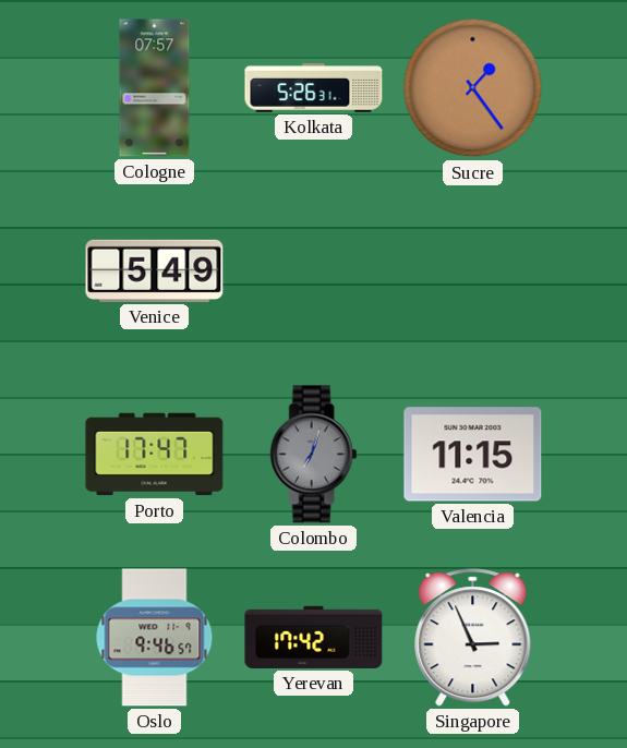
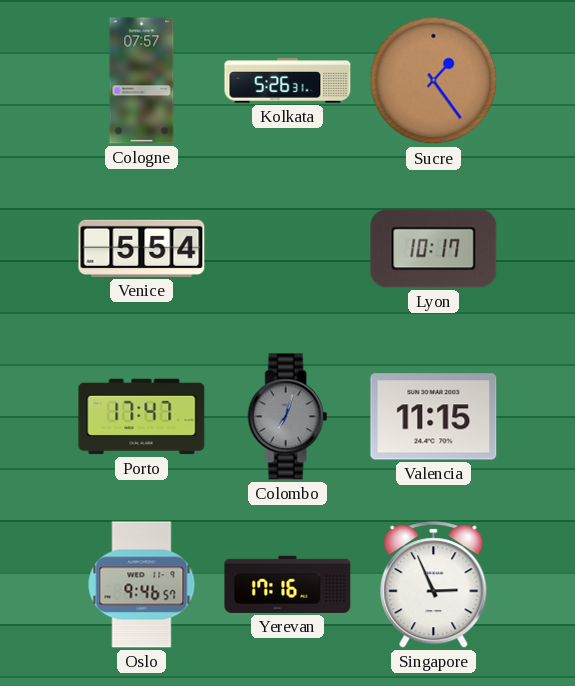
Venice: 5:49 -> 5:54
Lyon: none -> 10:17
Yerevan: 17:42 -> 17:16
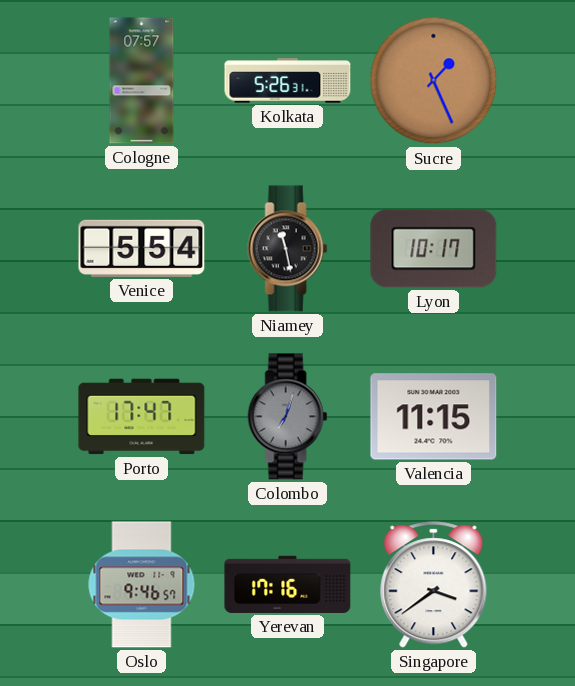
Sucre: 1:24 -> 1:26
Niamey: none -> 11:28
Singapore: 2:56 -> 3:39
